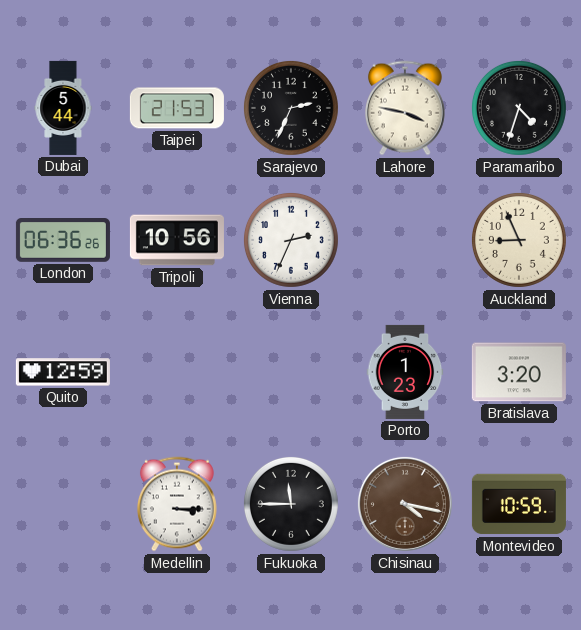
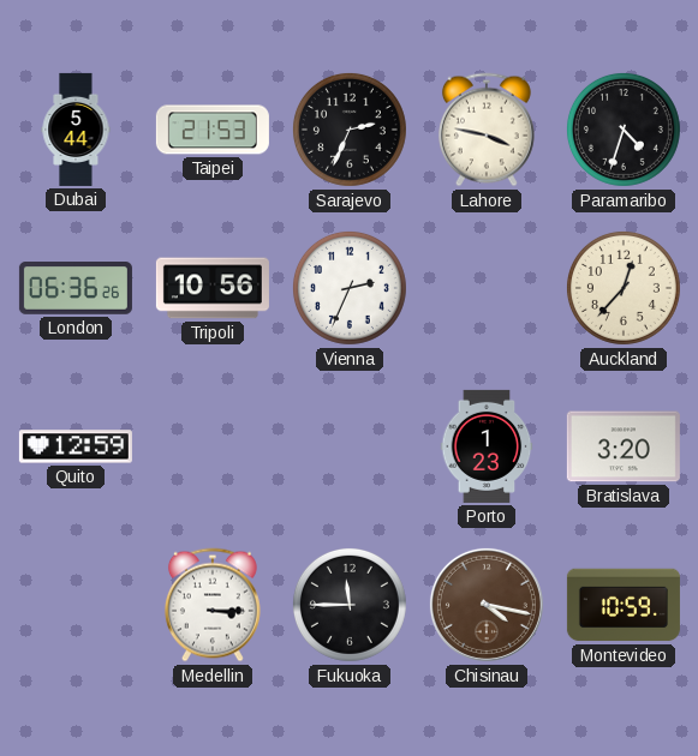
Auckland: 8:56 -> 12:37
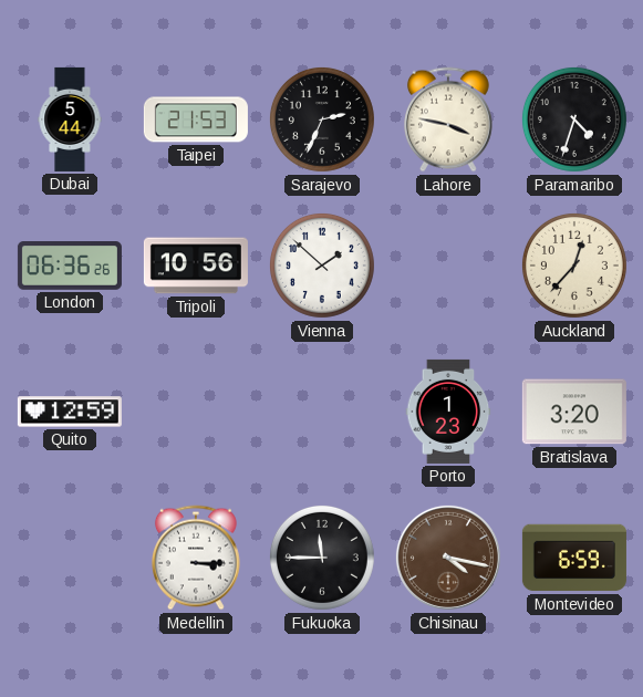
Vienna: 2:34 -> 1:52
Montevideo: 10:59 -> 6:59
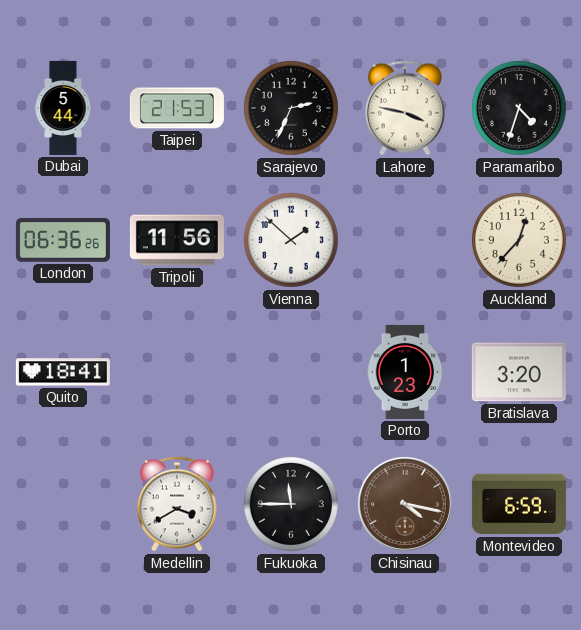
Tripoli: 10:56 -> 11:56
Quito: 12:59 -> 18:41
Medellin: 3:15 -> 3:40
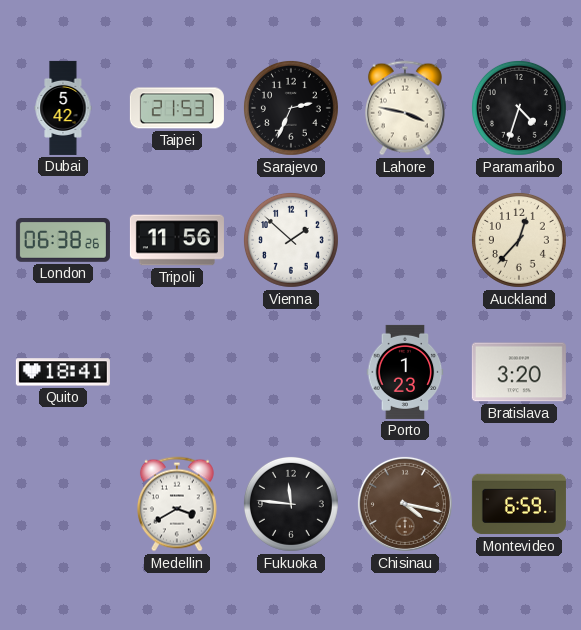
Dubai: 5:44 -> 5:42
London: 06:36 -> 06:38
Fukuoka: 11:45 -> 11:46
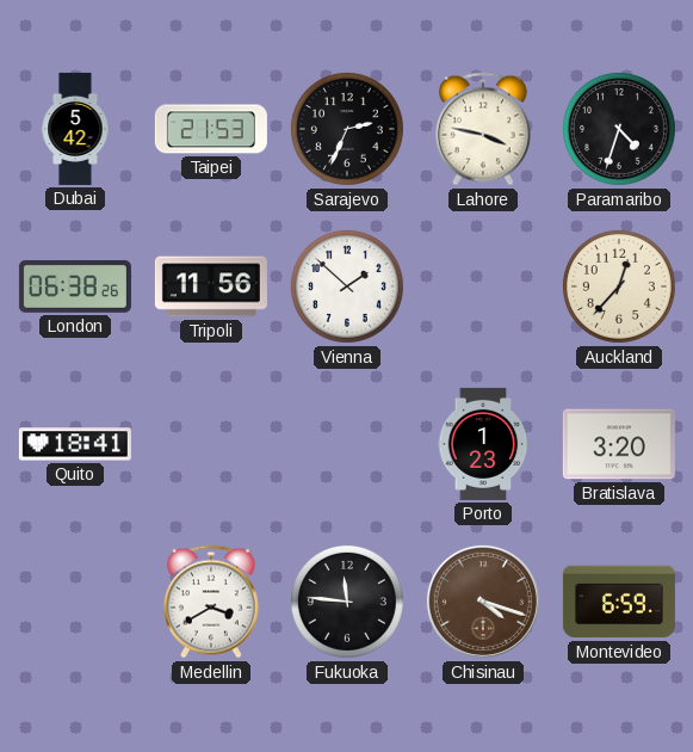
Chisinau: 4:17 -> 4:18
